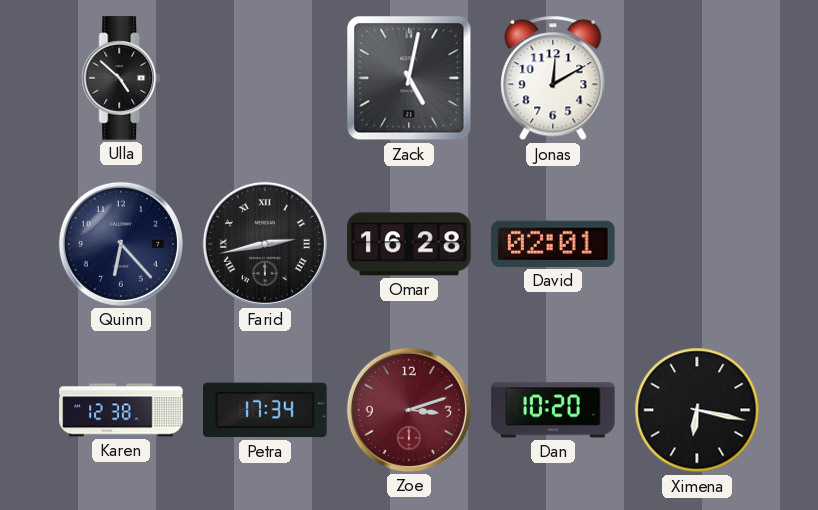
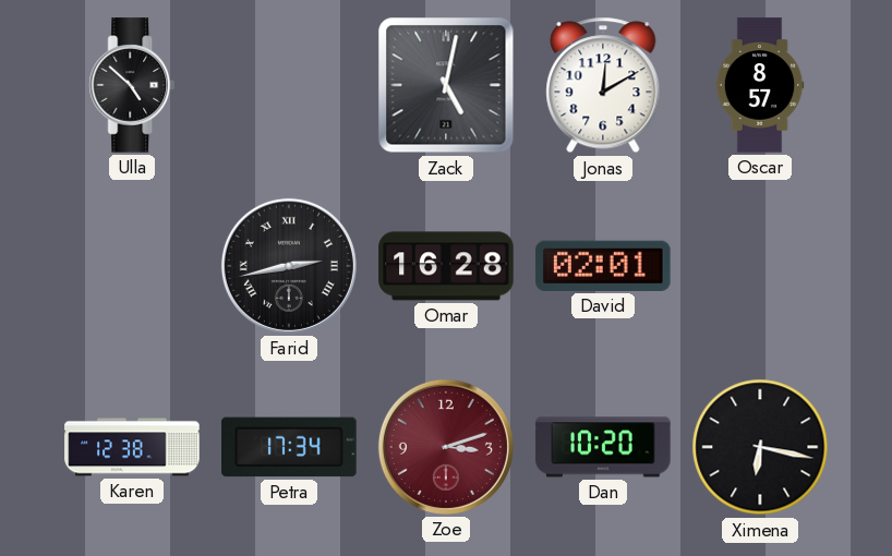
Oscar: none -> 8:57
Quinn: 6:23 -> none
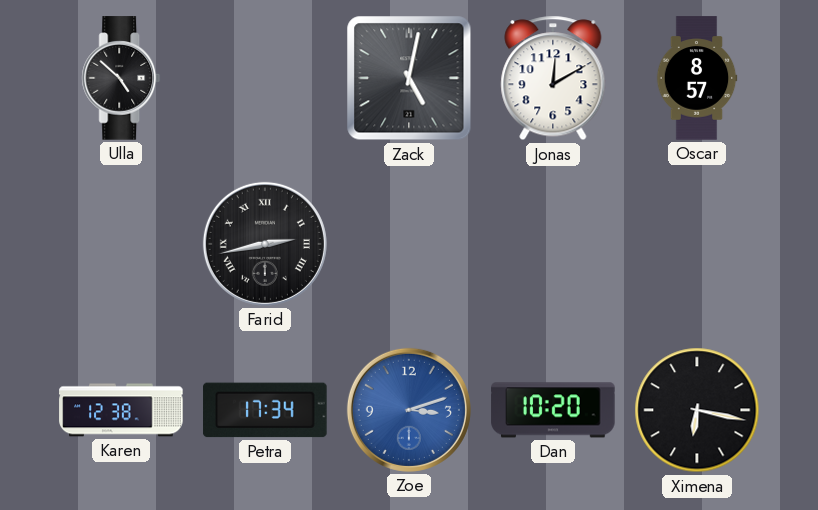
Omar: 16:28 -> none
David: 02:01 -> none
Zoe dial: burgundy -> blue
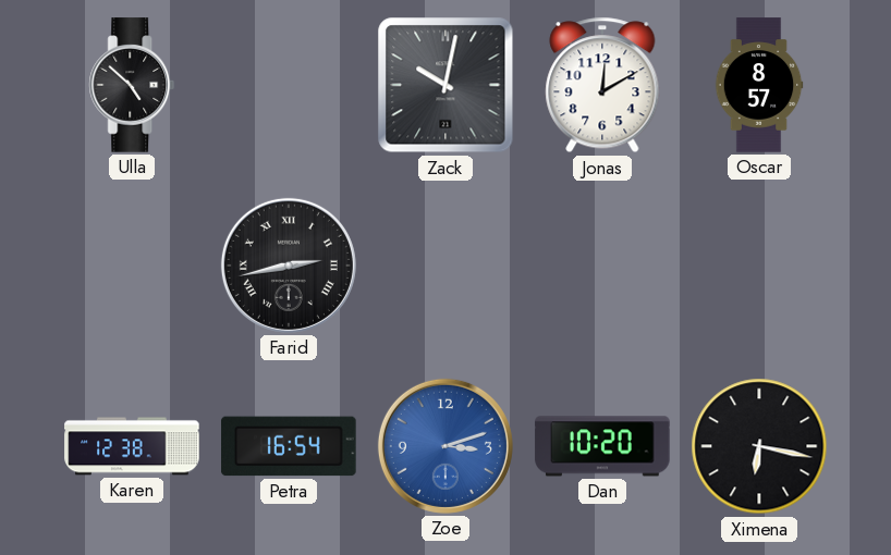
Zack: 5:02 -> 10:02
Petra: 17:34 -> 16:54
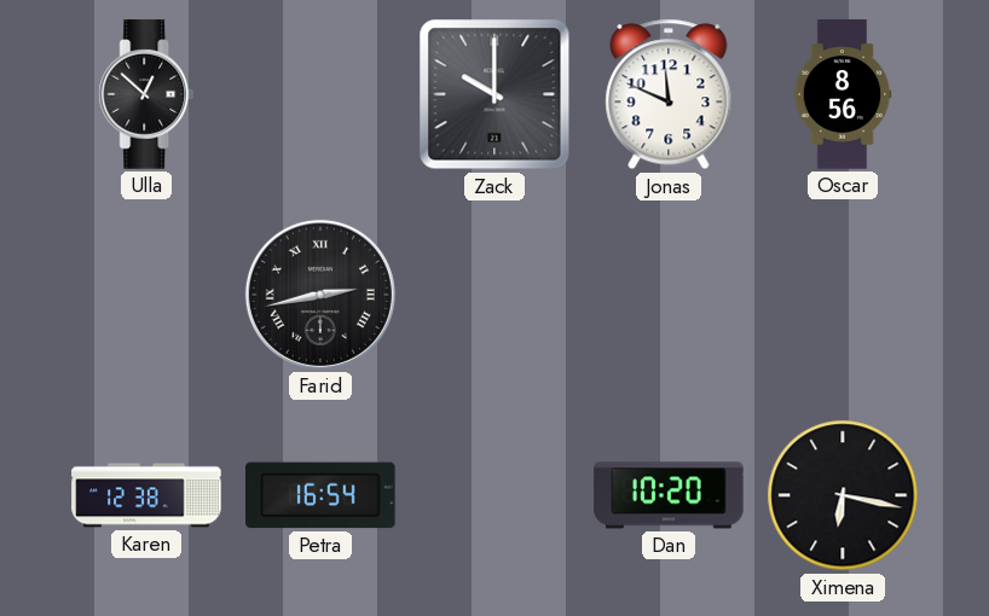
Ulla: 4:52 -> 12:52
Zack: 10:02 -> 10:00
Jonas: 12:10 -> 11:49
Oscar: 8:57 -> 8:56
Zoe: 3:12 -> none
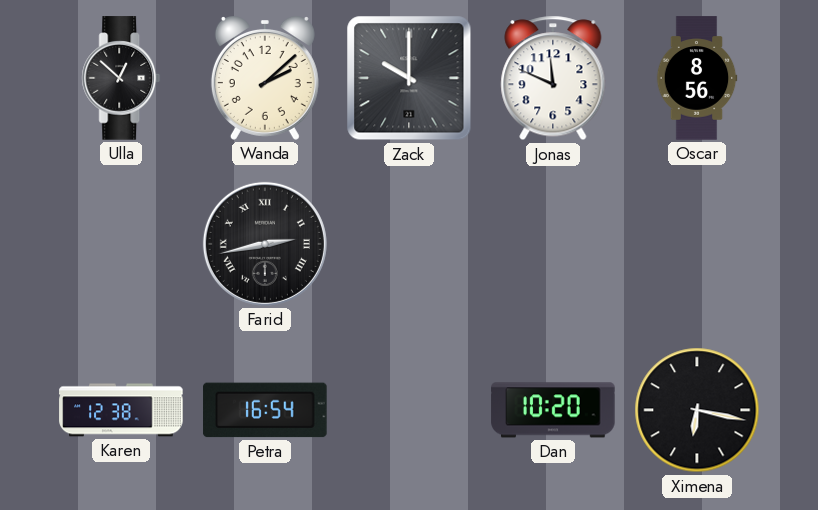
Wanda: none -> 2:08
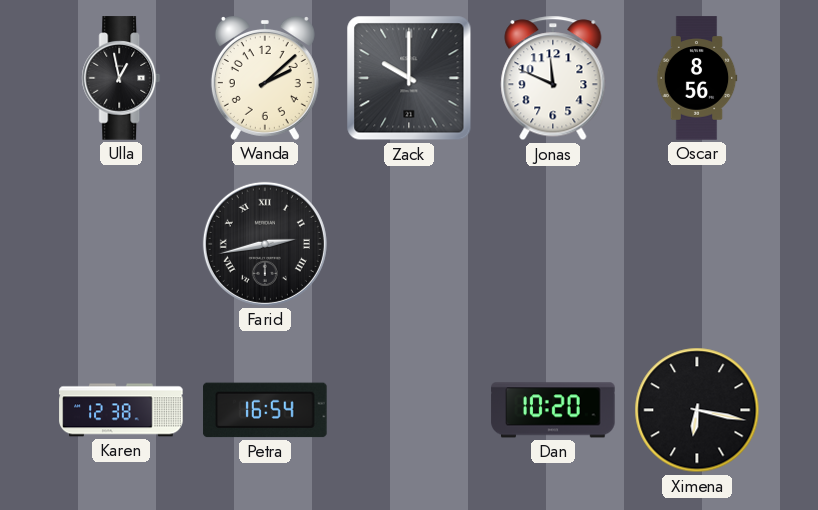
Ulla: 12:52 -> 12:58
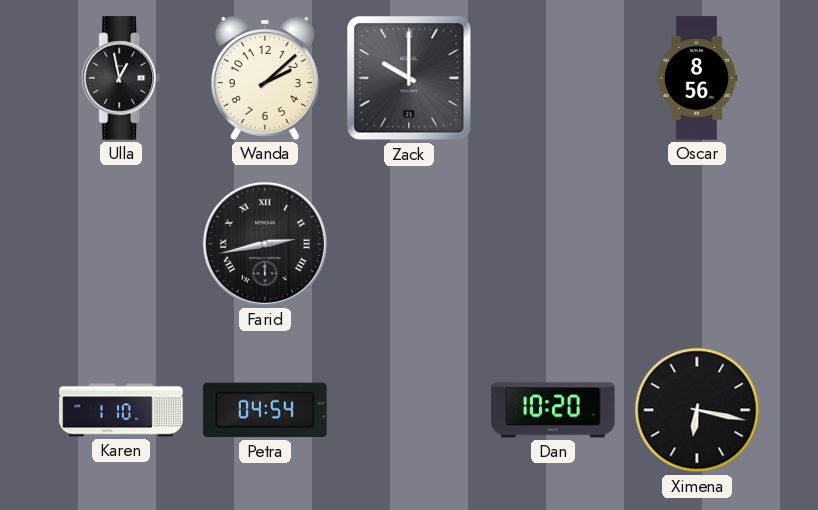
Jonas: 11:49 -> none
Karen: 12:38 -> 1:10
Petra: 16:54 -> 04:54
